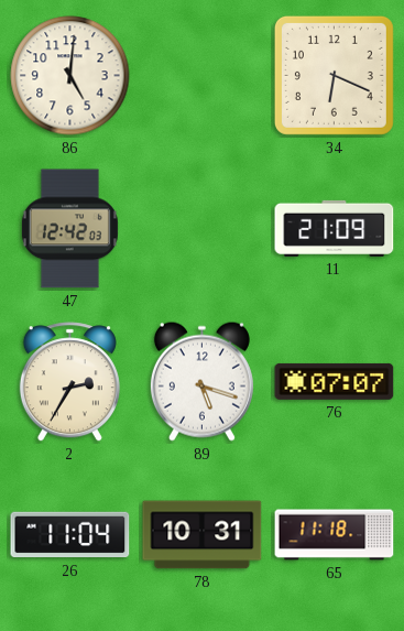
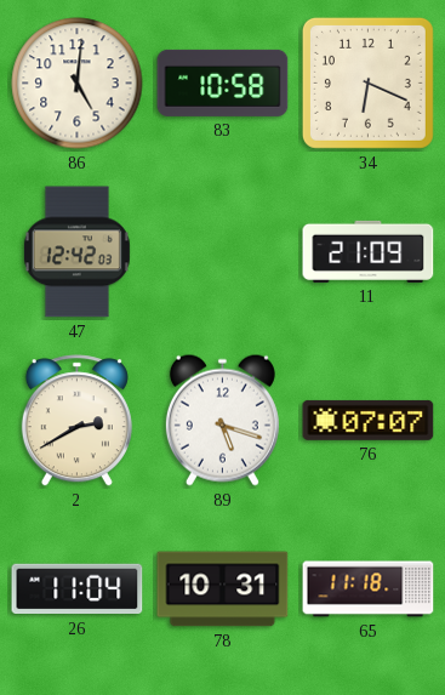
83: none -> 10:58
2: 2:35 -> 2:40
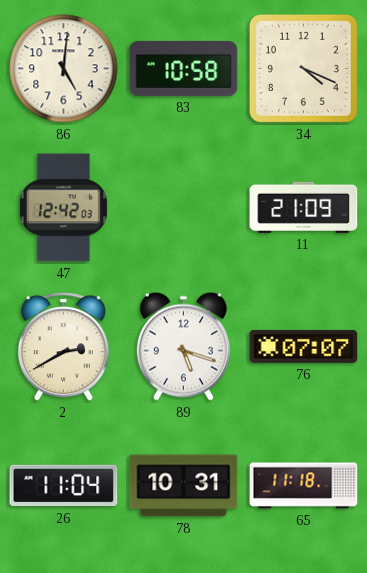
34: 6:19 -> 4:19
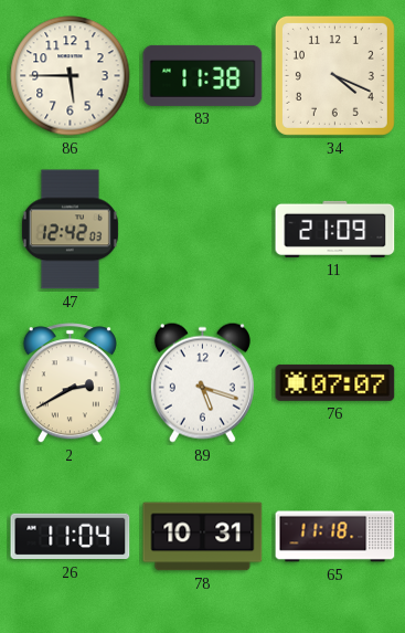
86: 5:01 -> 5:45
83: 10:58 -> 11:38
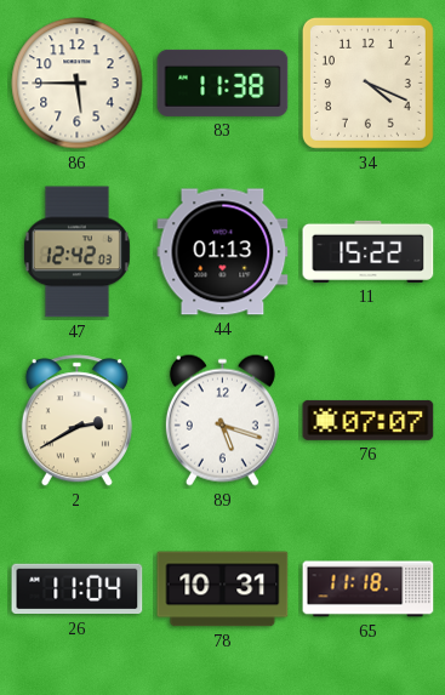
44: none -> 01:13
11: 21:09 -> 15:22
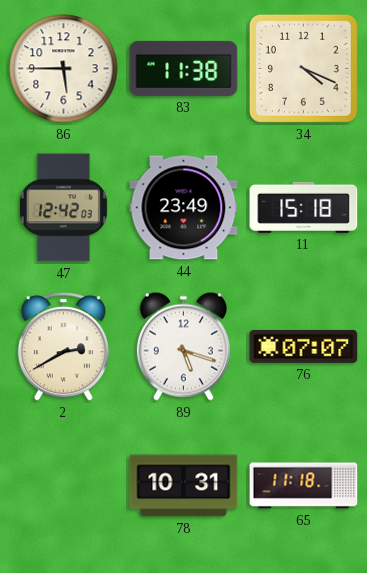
44: 01:13 -> 23:49
11: 15:22 -> 15:18
26: 11:04 -> none
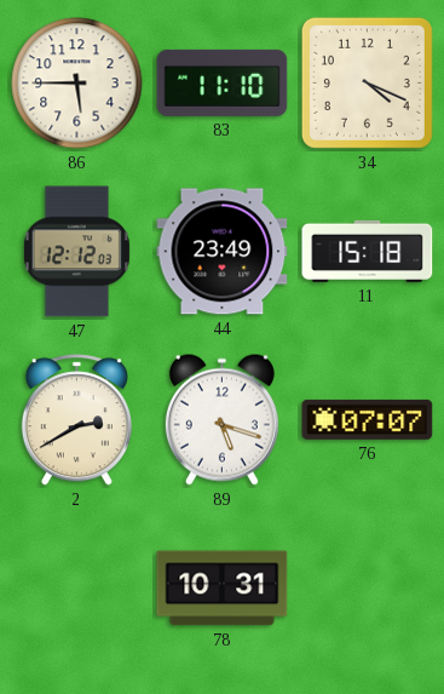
83: 11:38 -> 11:10
47: 12:42 -> 12:12
65: 11:18 -> none
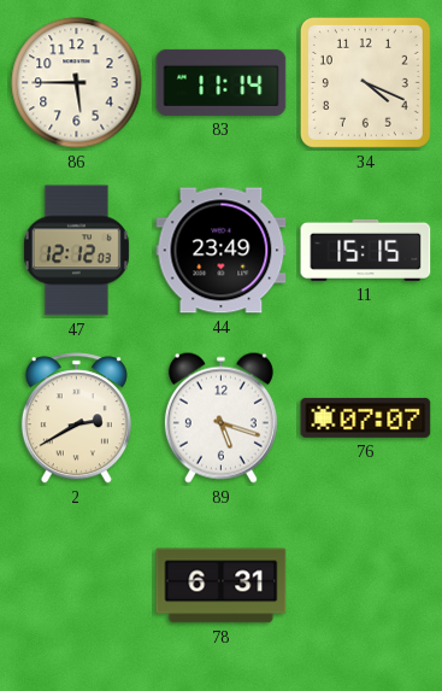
83: 11:10 -> 11:14
11: 15:18 -> 15:15
78: 10:31 -> 6:31
